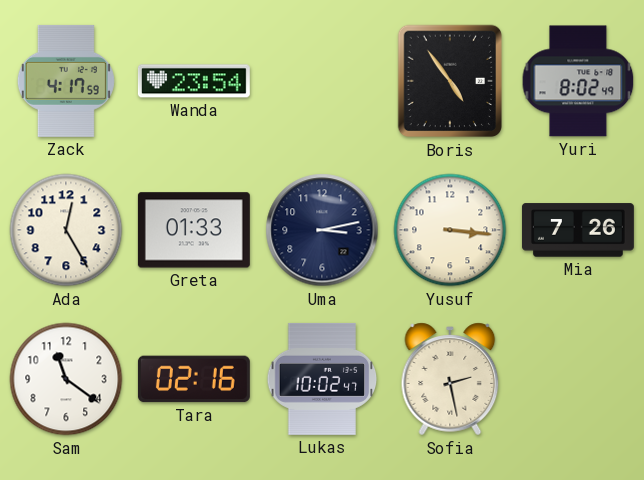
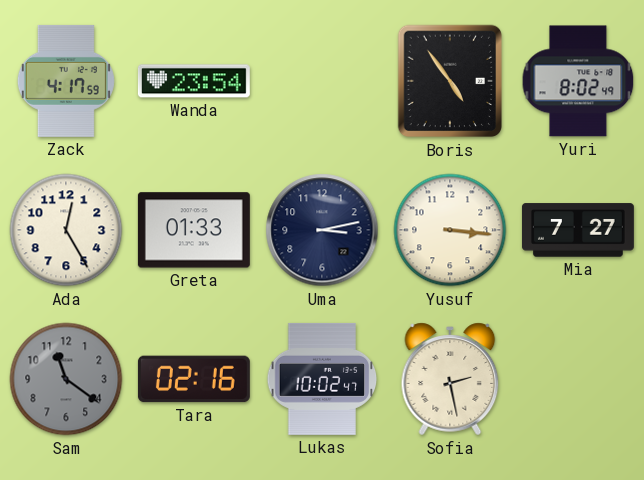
Mia: 7:26 -> 7:27
Sam dial: white -> grey
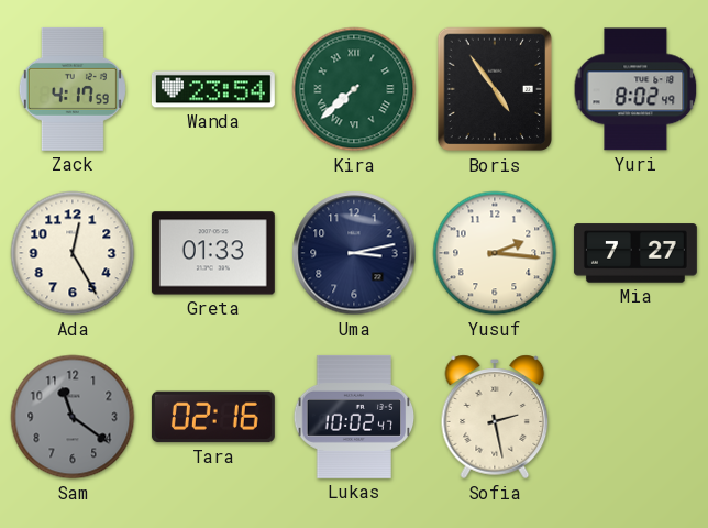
Kira: none -> 7:38
Yusuf: 3:16 -> 2:16
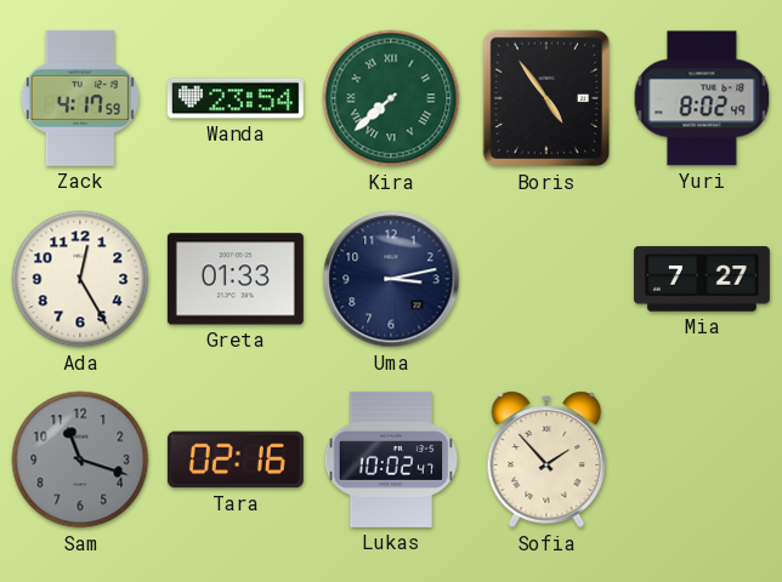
Yusuf: 2:16 -> none
Sam: 11:21 -> 11:18
Sofia: 2:28 -> 1:53
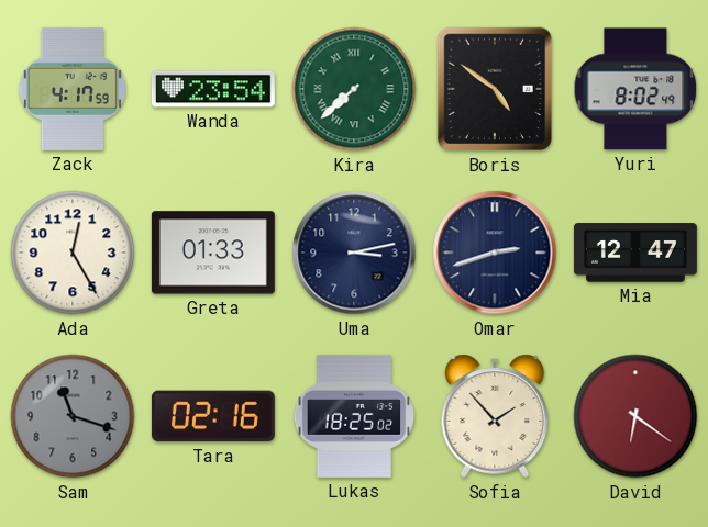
Boris: 4:54 -> 4:51
Omar: none -> 2:42
Mia: 7:27 -> 12:47
Lukas: 10:02 -> 18:25
David: none -> 6:21
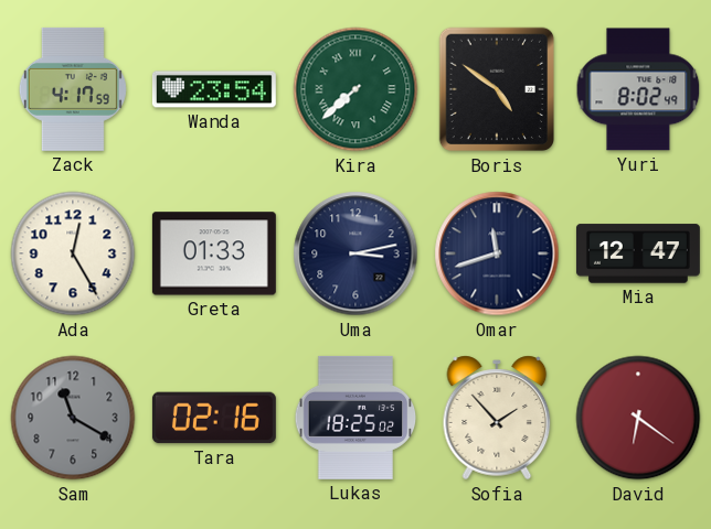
Omar: 2:42 -> 11:42
Sam: 11:18 -> 11:20
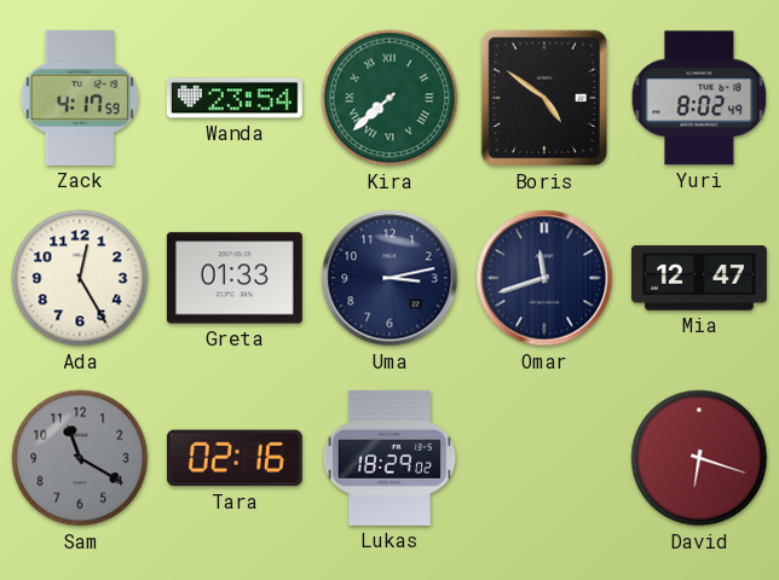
Lukas: 18:25 -> 18:29
Sofia: 1:53 -> none
David: 6:21 -> 6:18
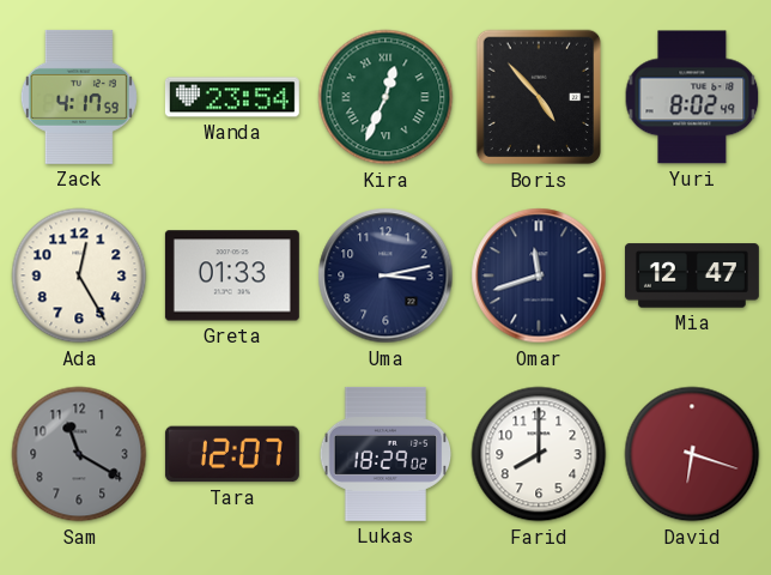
Kira: 7:38 -> 12:34
Boris: 4:51 -> 4:53
Tara: 02:16 -> 12:07
Farid: none -> 8:00
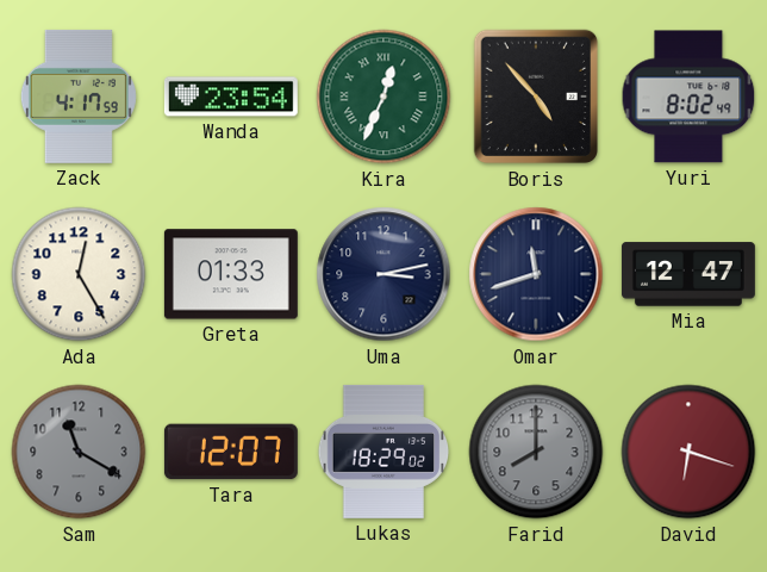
Farid dial: white -> grey
